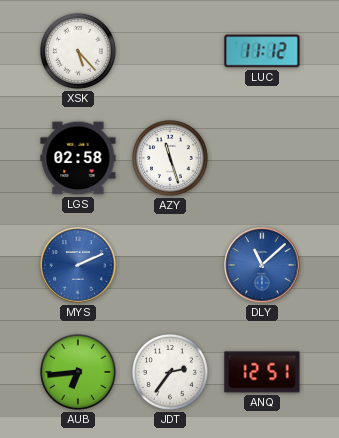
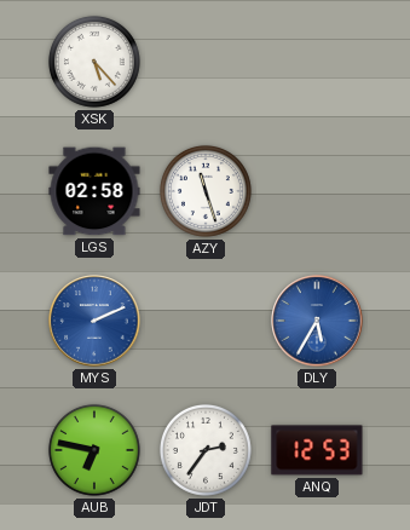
LUC: 11:12 -> none
DLY: 11:08 -> 5:35
AUB: 6:44 -> 6:47
ANQ: 12:51 -> 12:53
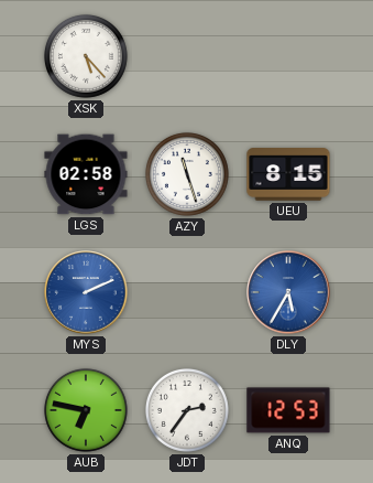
UEU: none -> 8:15
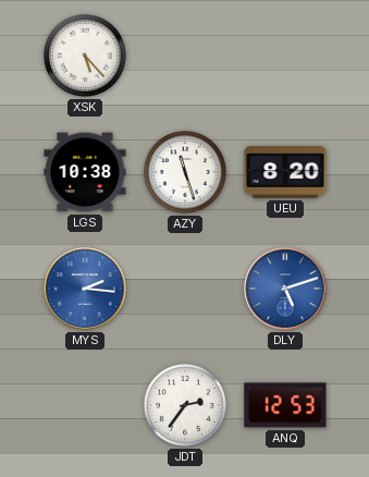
LGS: 02:58 -> 10:38
UEU: 8:15 -> 8:20
MYS: 2:11 -> 2:16
DLY: 5:35 -> 5:12
AUB: 6:47 -> none
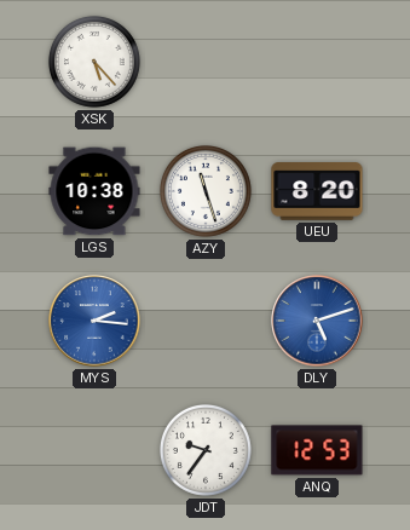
JDT: 2:36 -> 9:36
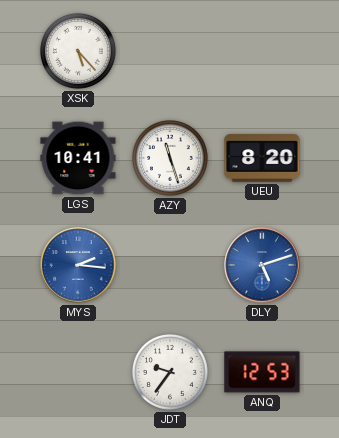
LGS: 10:38 -> 10:41
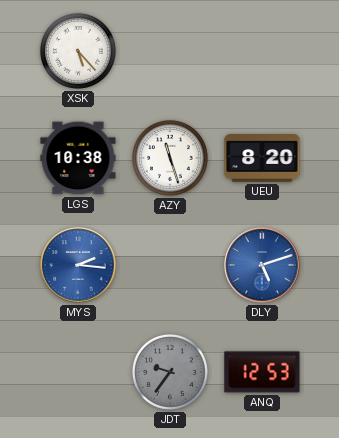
LGS: 10:41 -> 10:38
JDT dial: white -> grey
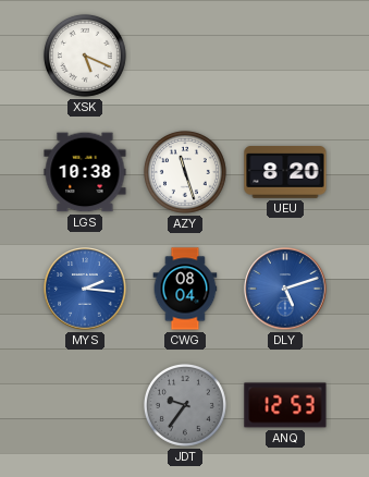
XSK: 5:23 -> 5:19
CWG: none -> 08:04
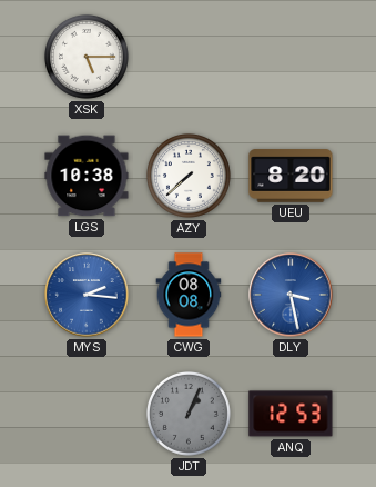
XSK: 5:19 -> 5:15
AZY: 11:27 -> 7:38
CWG: 08:04 -> 08:08
DLY: 5:12 -> 3:28
JDT: 9:36 -> 1:04
